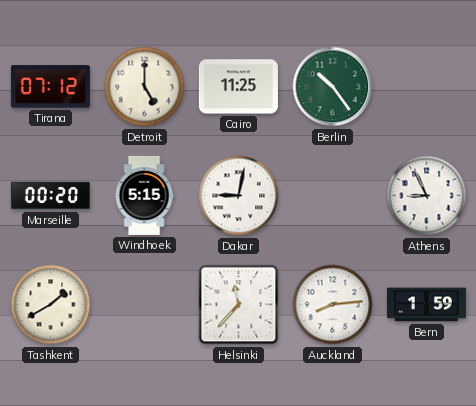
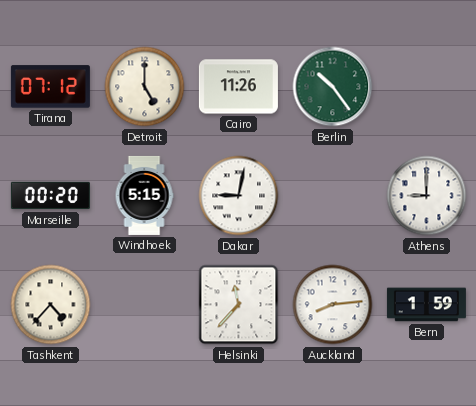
Cairo: 11:25 -> 11:26
Athens: 8:56 -> 9:00
Tashkent: 1:40 -> 4:37
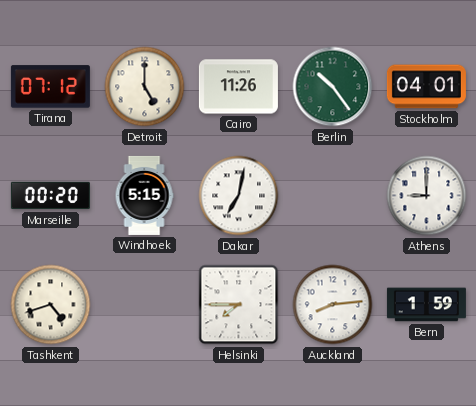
Stockholm: none -> 04:01
Dakar: 9:02 -> 7:02
Tashkent: 4:37 -> 4:42
Helsinki: 11:37 -> 7:45
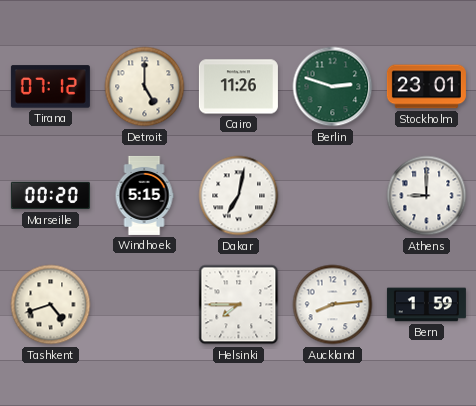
Berlin: 10:24 -> 2:48
Stockholm: 04:01 -> 23:01
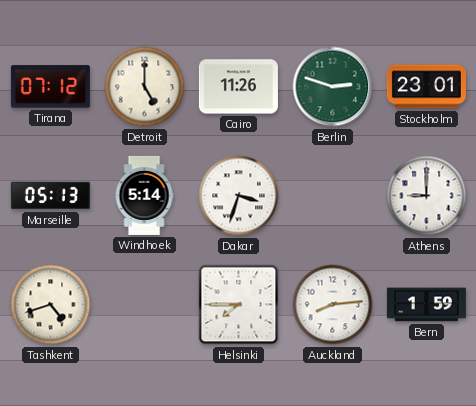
Marseille: 00:20 -> 05:13
Windhoek: 5:15 -> 5:14
Dakar: 7:02 -> 3:33
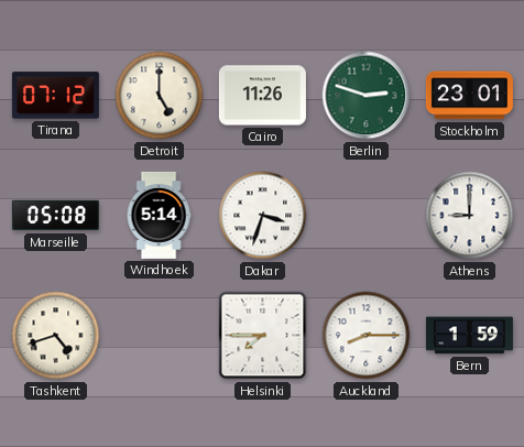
Marseille: 05:13 -> 05:08
Auckland: 8:14 -> 8:15
